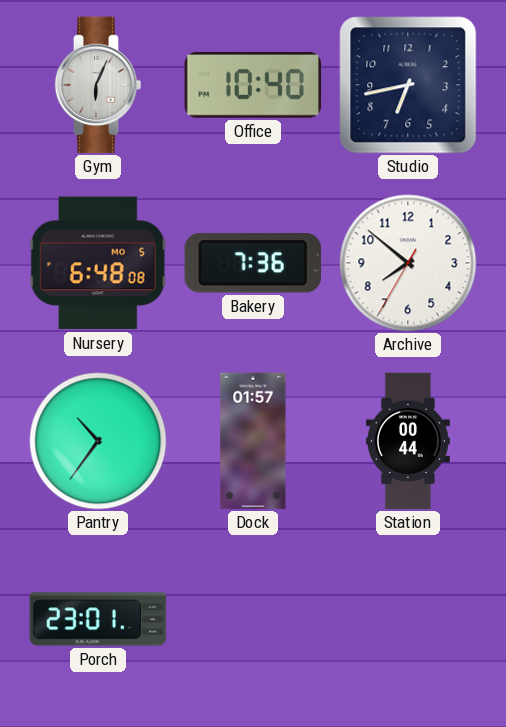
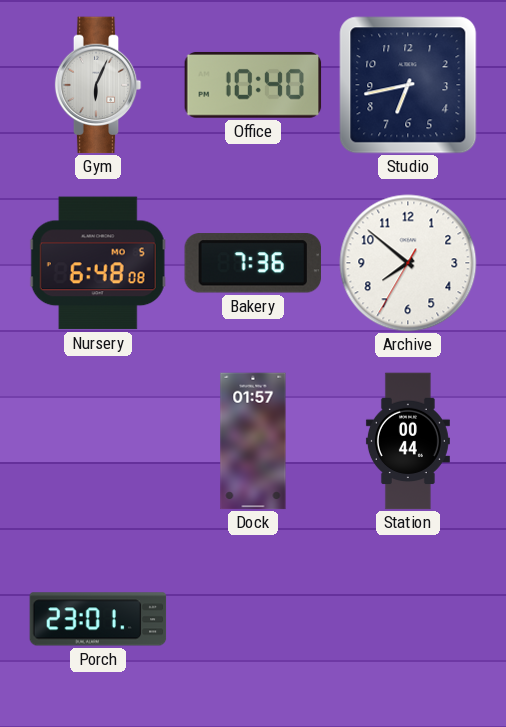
Pantry: 10:36 -> none
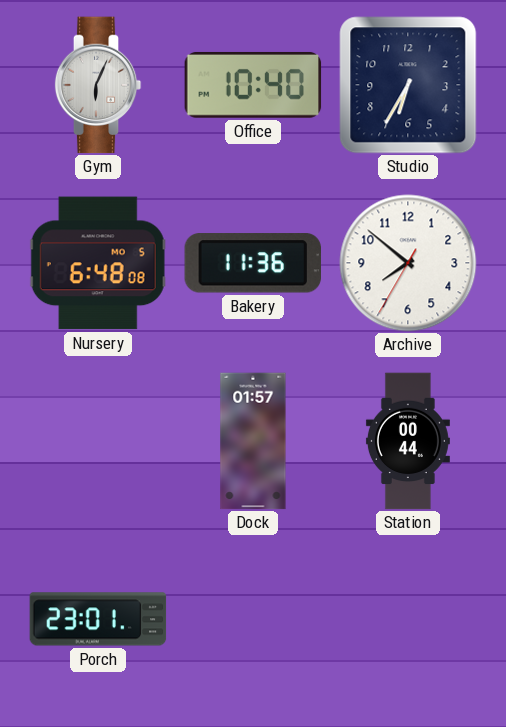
Studio: 6:43 -> 6:35
Bakery: 7:36 -> 11:36
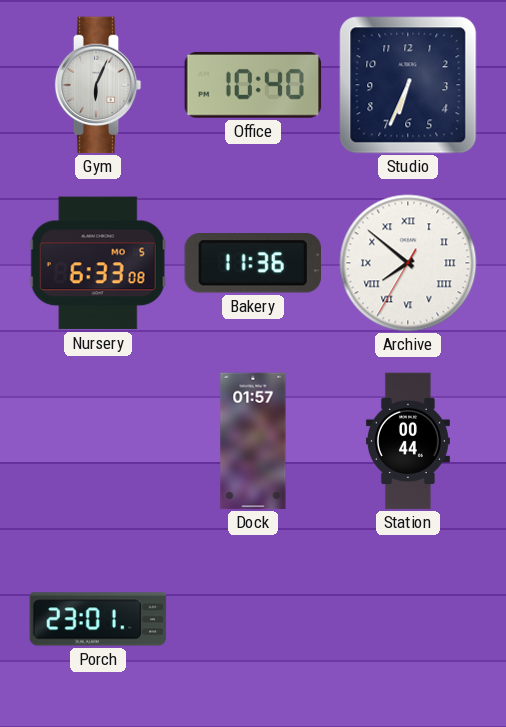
Studio: 6:35 -> 6:34
Nursery: 6:48 -> 6:33
Archive numerals: Arabic -> Roman
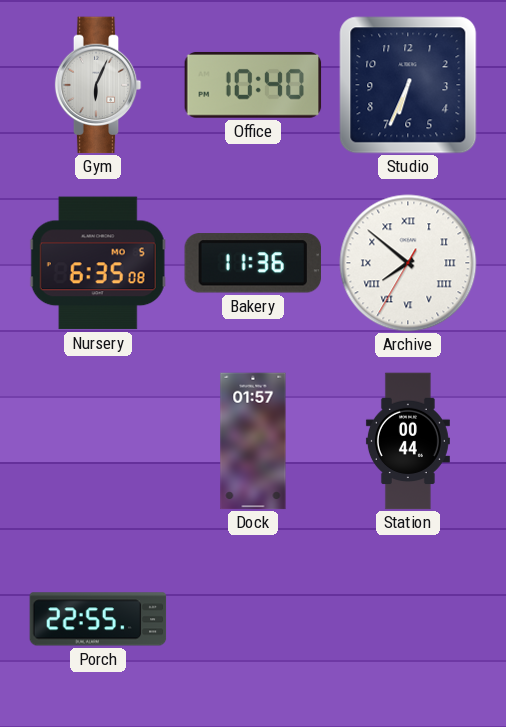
Nursery: 6:33 -> 6:35
Porch: 23:01 -> 22:55
